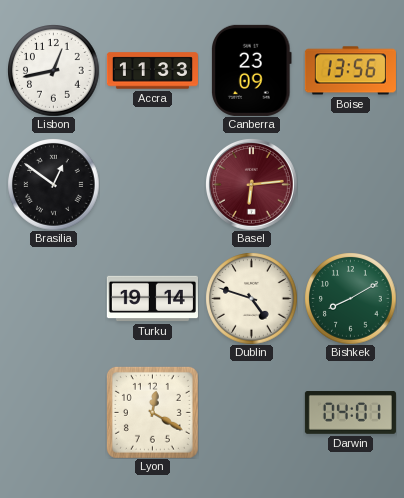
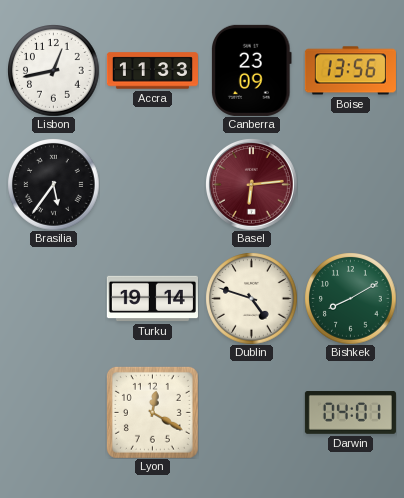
Brasilia: 12:51 -> 5:36
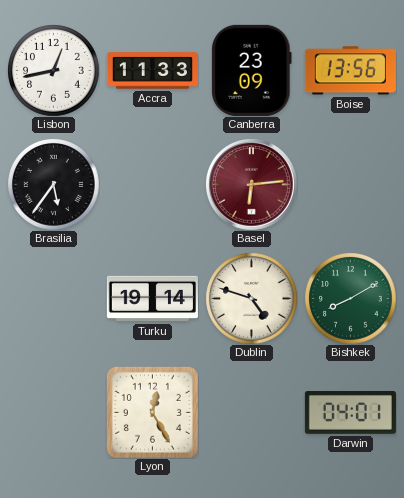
Lyon: 12:20 -> 12:25
